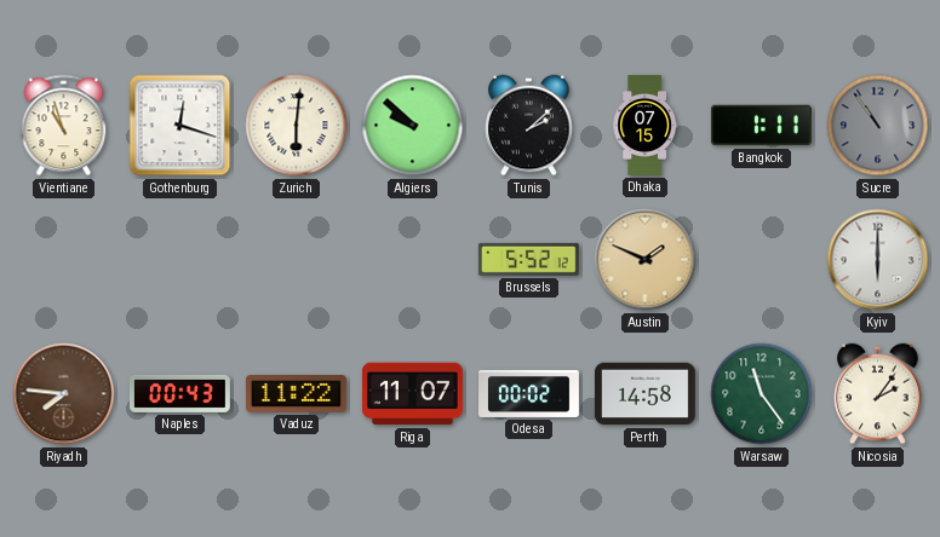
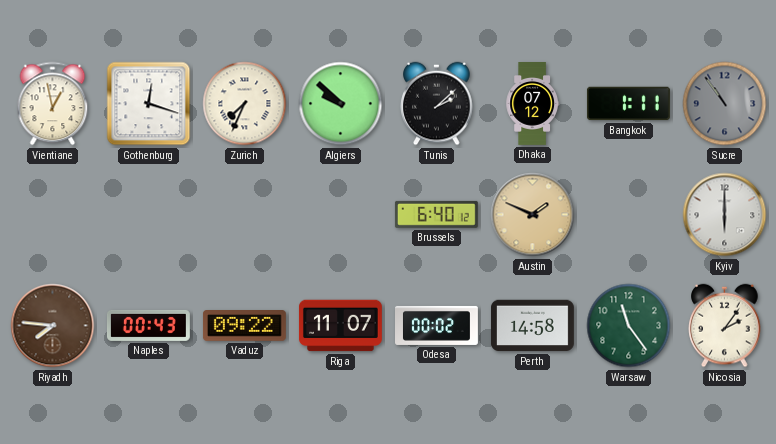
Vientiane: 10:57 -> 12:58
Zurich: 6:01 -> 7:34
Dhaka: 07:15 -> 07:12
Brussels: 5:52 -> 6:40
Vaduz: 11:22 -> 09:22
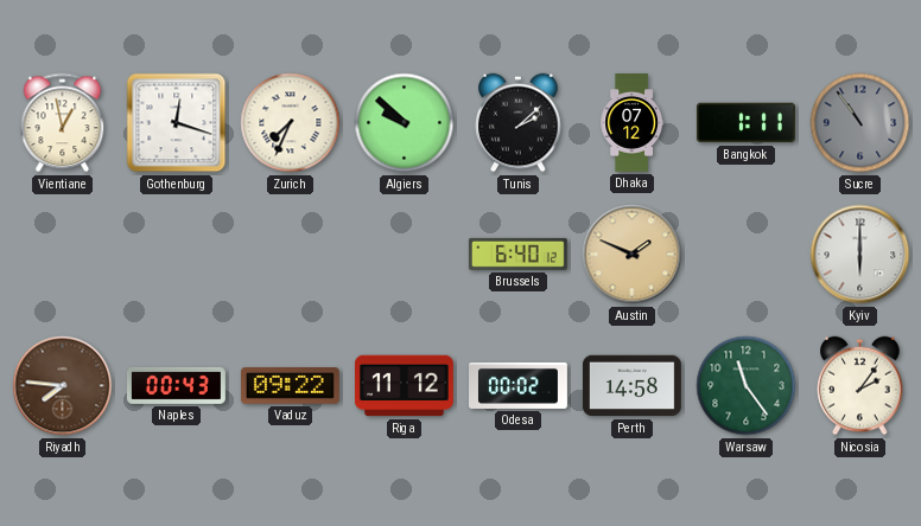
Riga: 11:07 -> 11:12
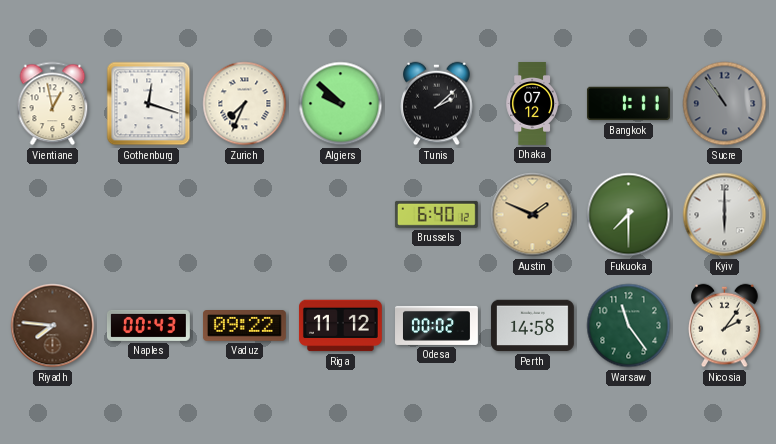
Fukuoka: none -> 7:30
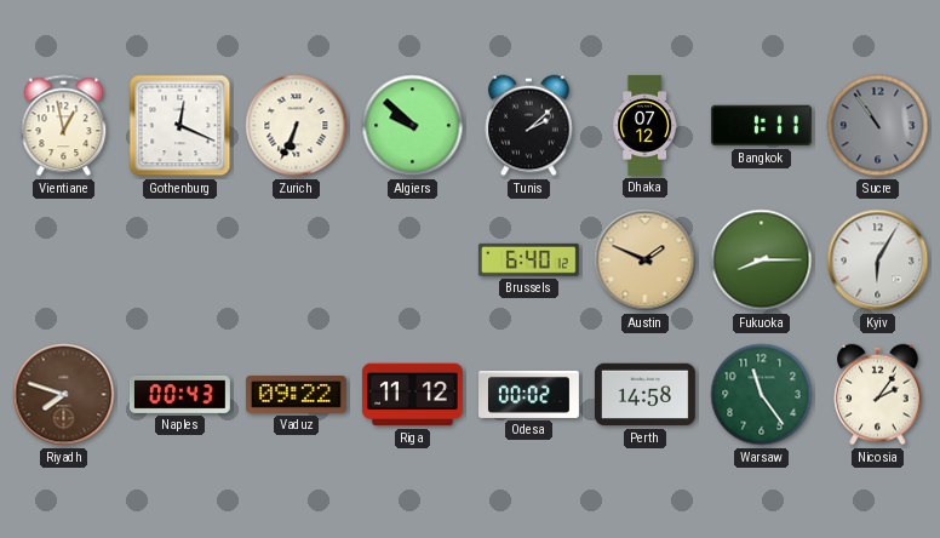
Gothenburg: 12:18 -> 12:19
Zurich: 7:34 -> 6:34
Fukuoka: 7:30 -> 8:15
Kyiv: 6:00 -> 6:05
Riyadh: 7:46 -> 7:48
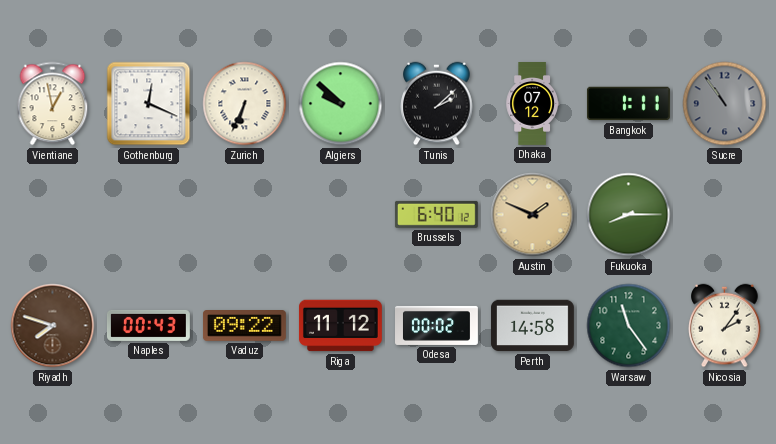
Kyiv: 6:05 -> none
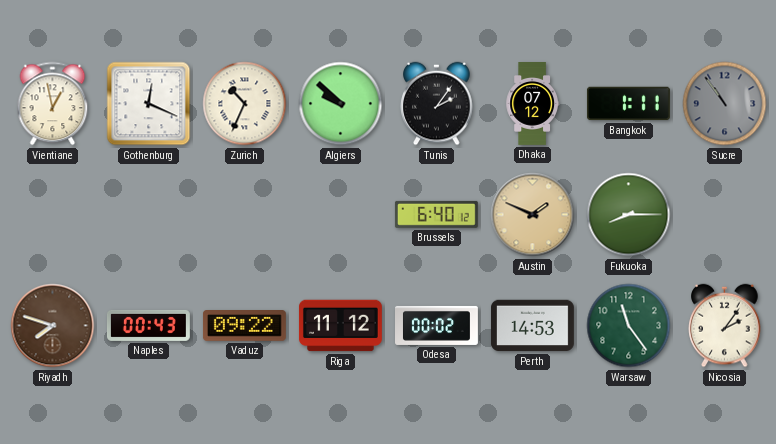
Zurich: 6:34 -> 10:34
Tunis: 2:08 -> 2:06
Perth: 14:58 -> 14:53
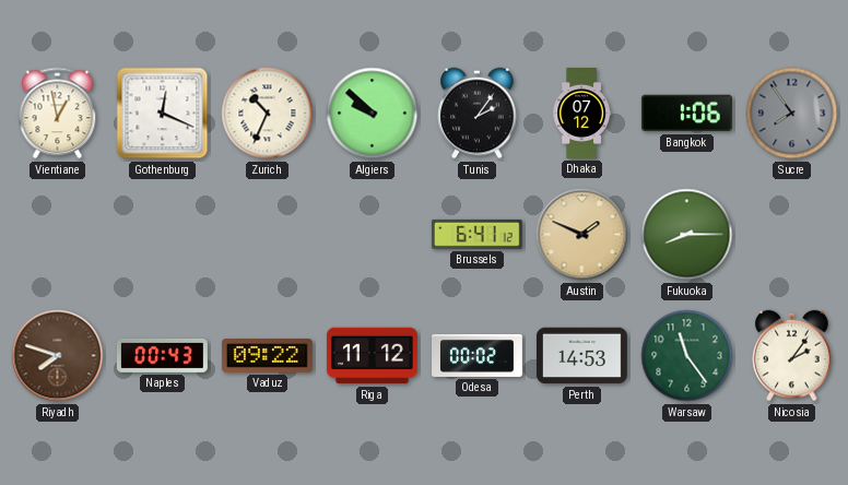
Bangkok: 1:11 -> 1:06
Sucre: 10:54 -> 7:54
Brussels: 6:40 -> 6:41
